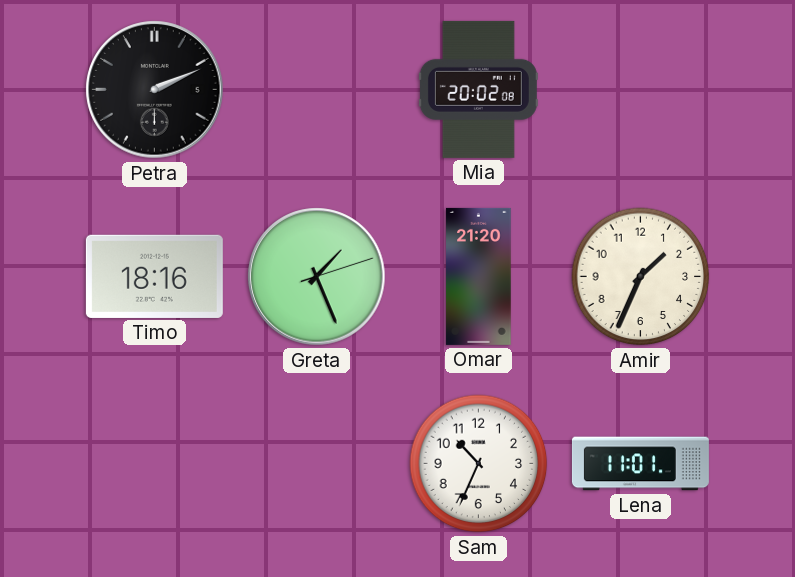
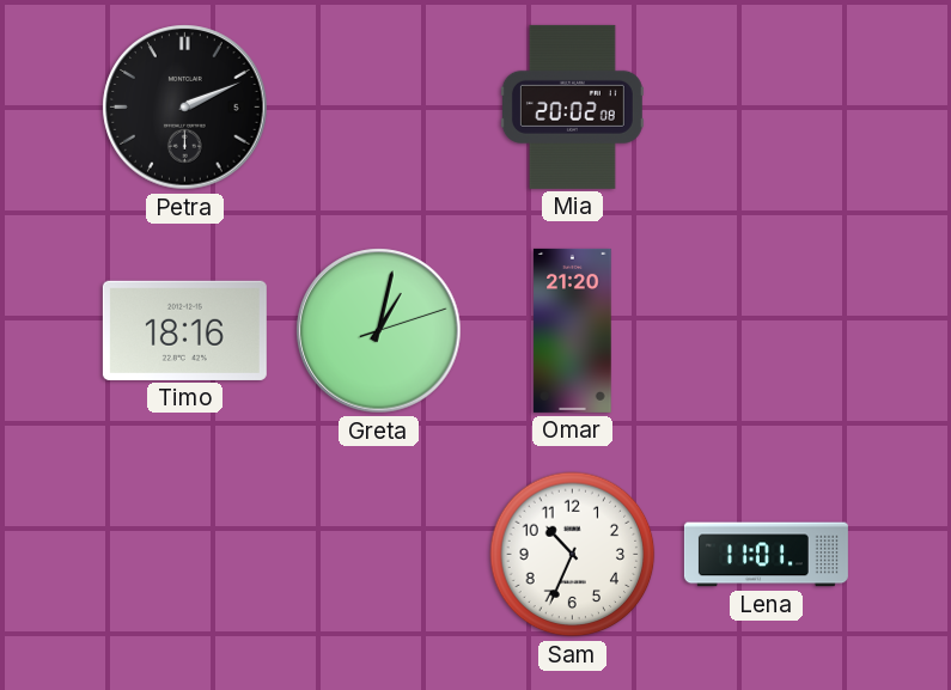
Greta: 1:26 -> 1:02
Amir: 1:34 -> none
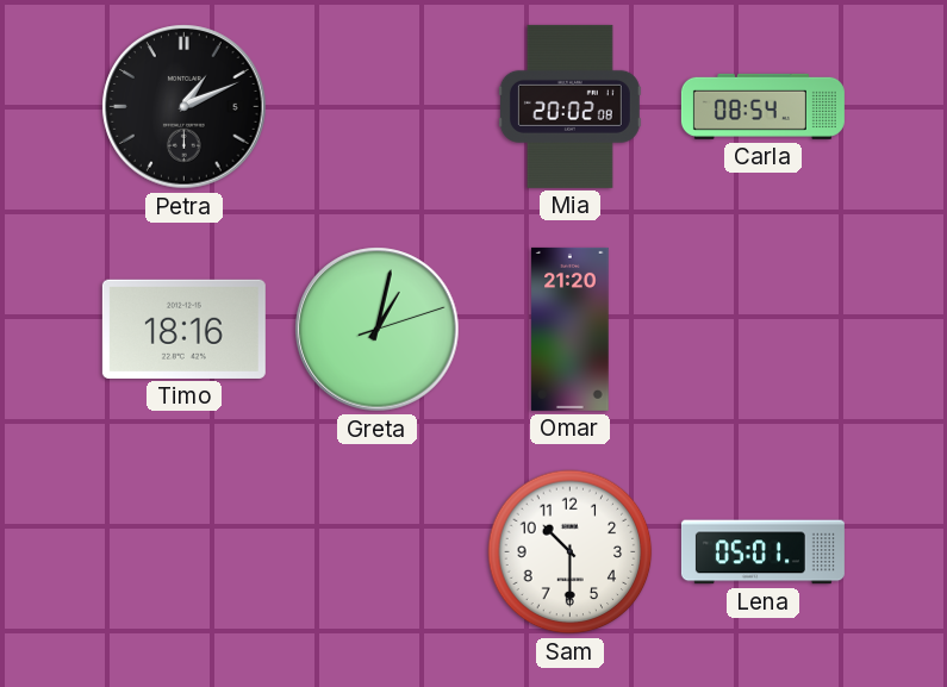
Petra: 2:11 -> 1:11
Carla: none -> 08:54
Sam: 10:34 -> 10:30
Lena: 11:01 -> 05:01
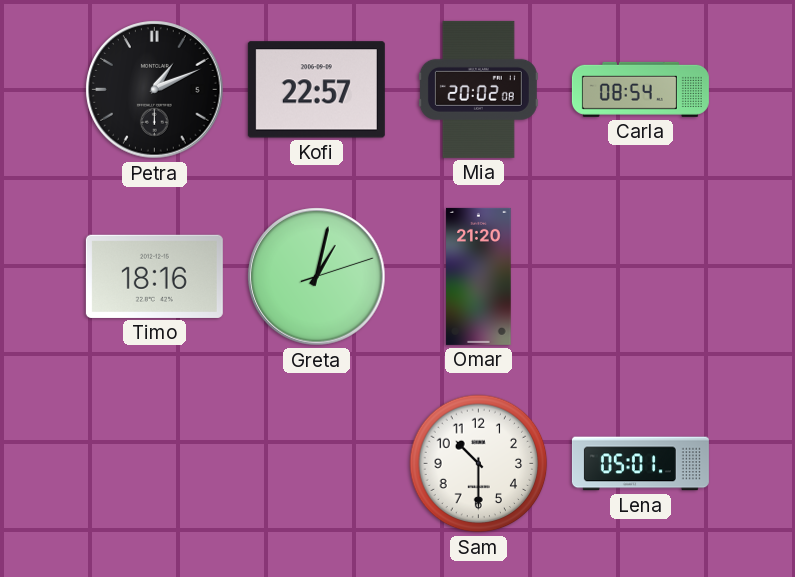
Kofi: none -> 22:57
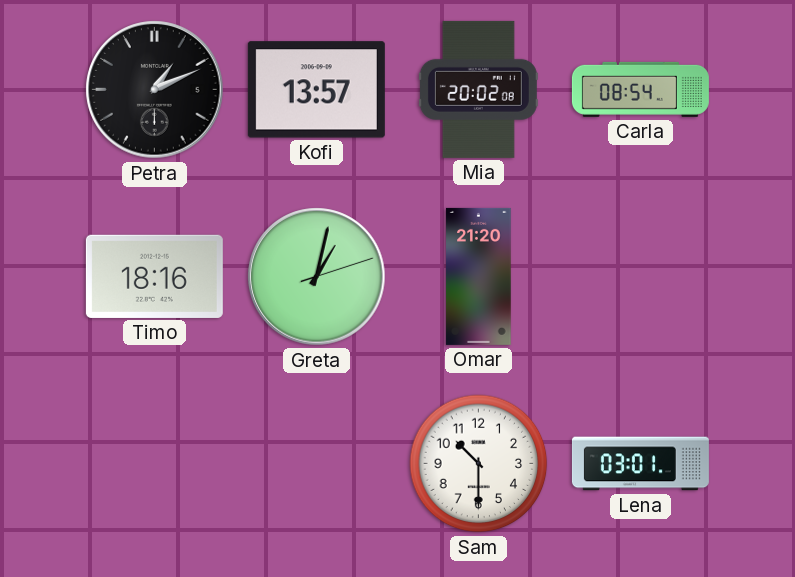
Kofi: 22:57 -> 13:57
Lena: 05:01 -> 03:01
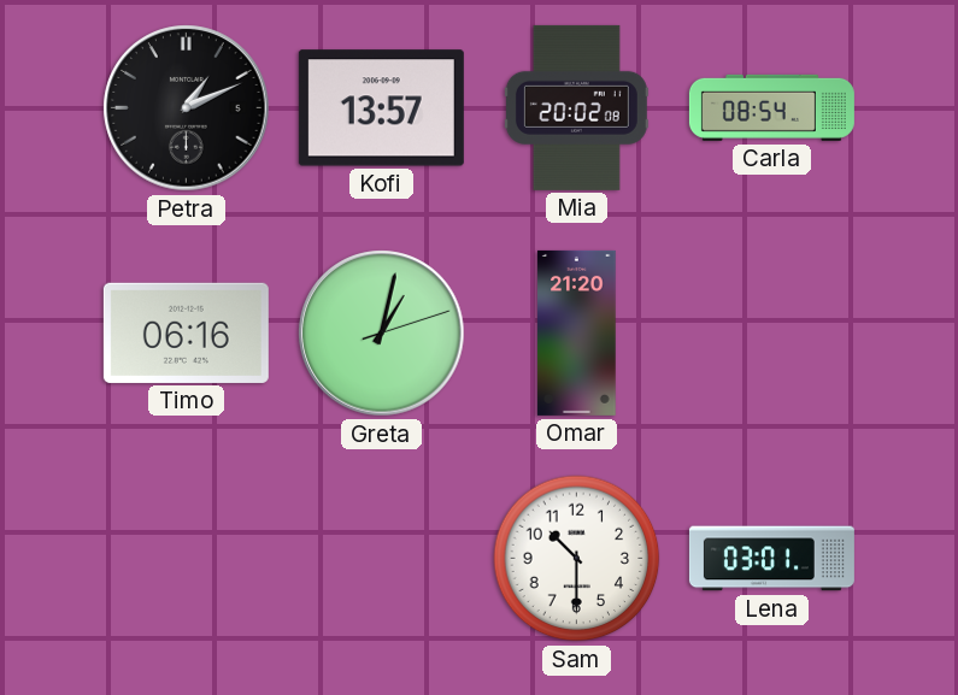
Timo: 18:16 -> 06:16
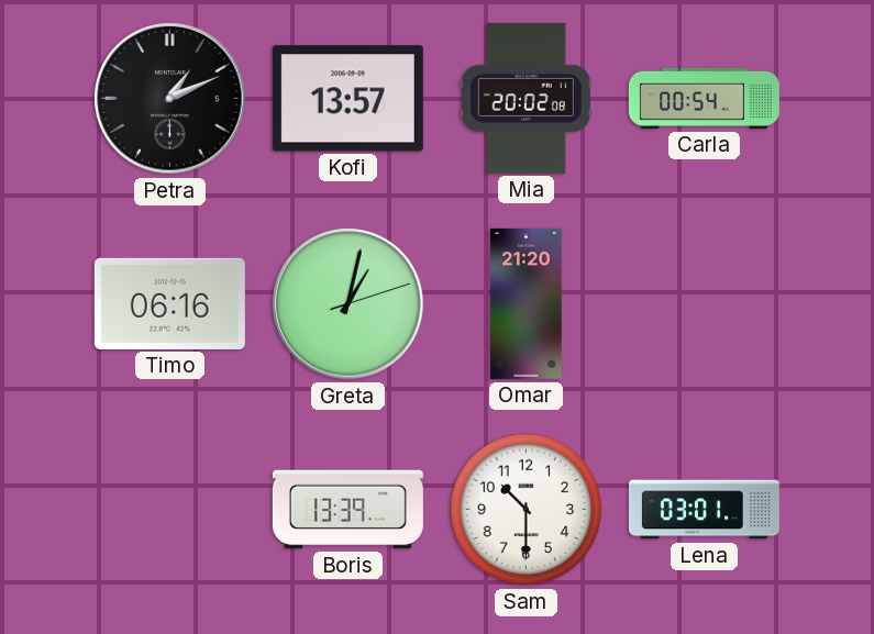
Carla: 08:54 -> 00:54
Boris: none -> 13:39
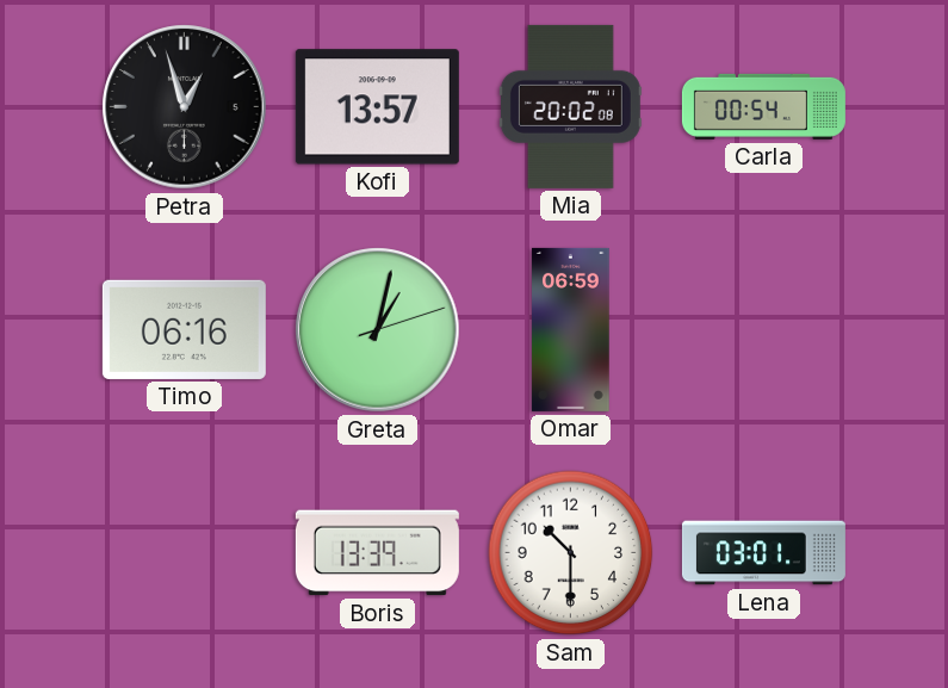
Petra: 1:11 -> 12:57
Omar: 21:20 -> 06:59
